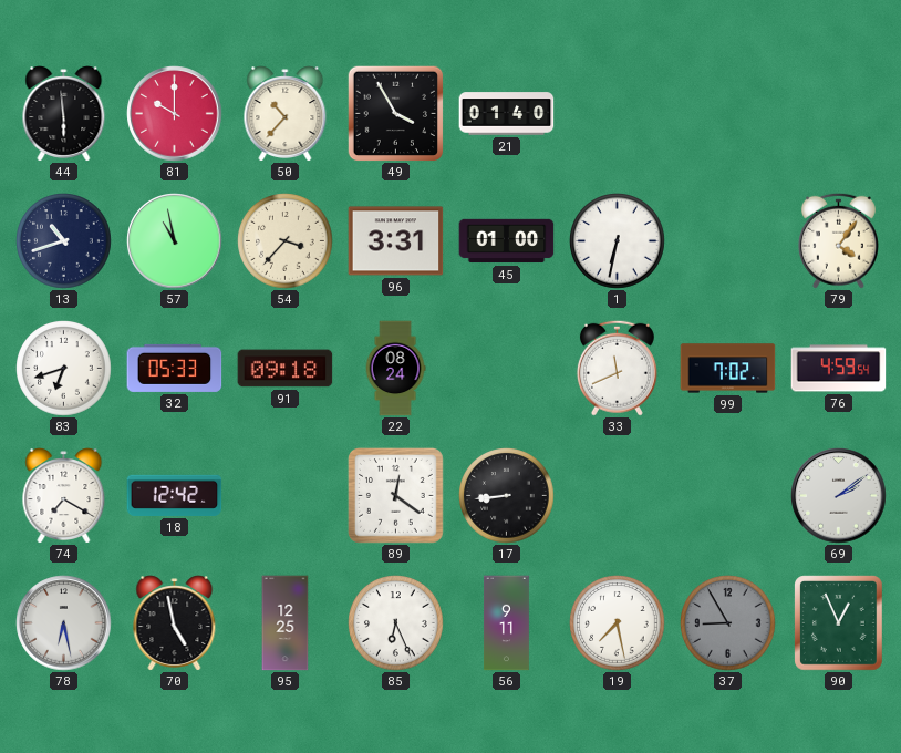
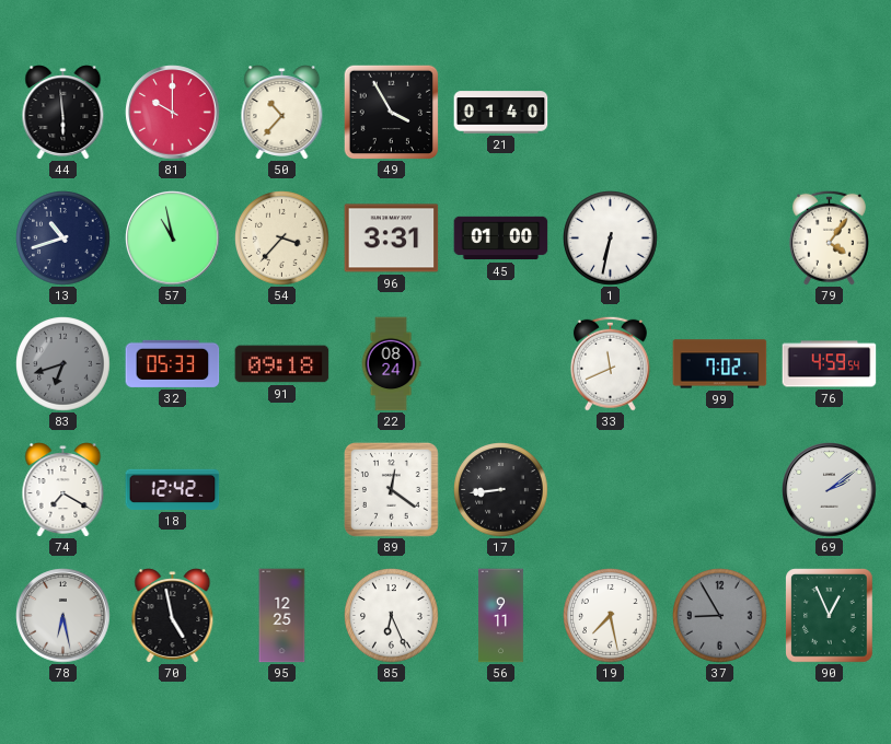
83 dial: white -> grey
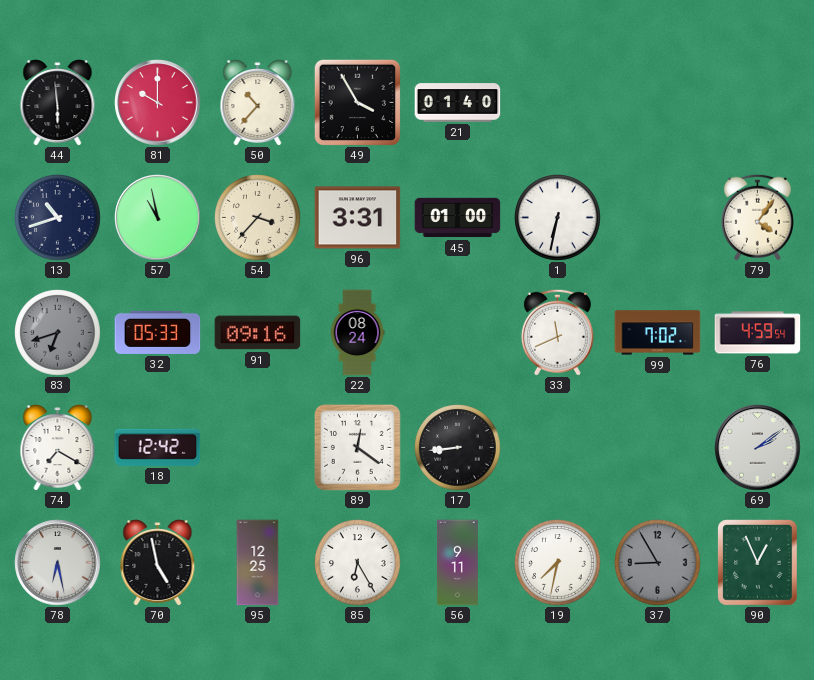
91: 09:18 -> 09:16
85: 6:26 -> 6:25
19: 7:28 -> 7:32
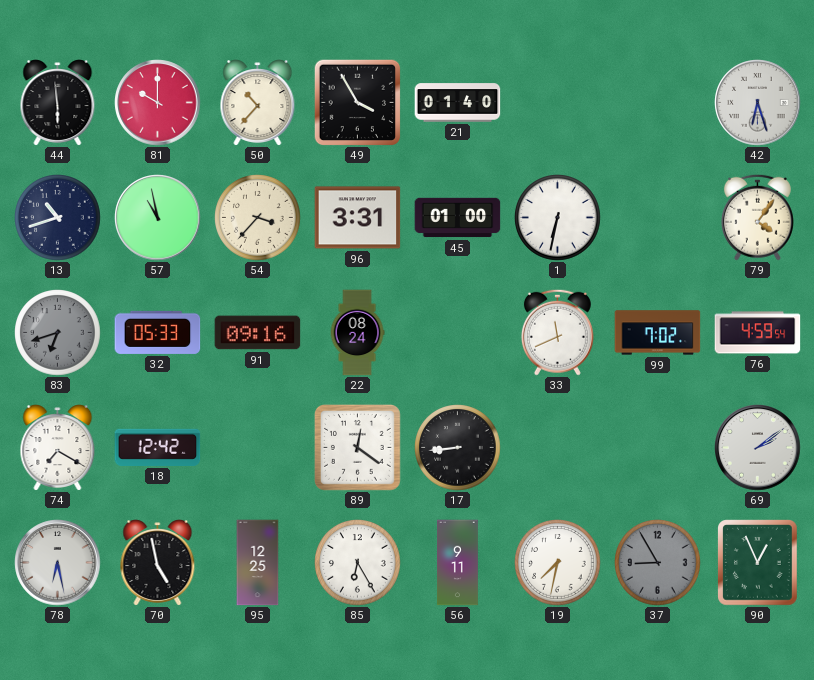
42: none -> 6:27
